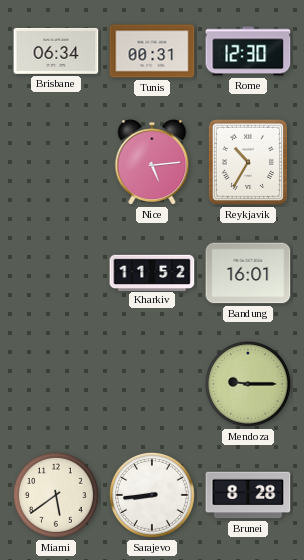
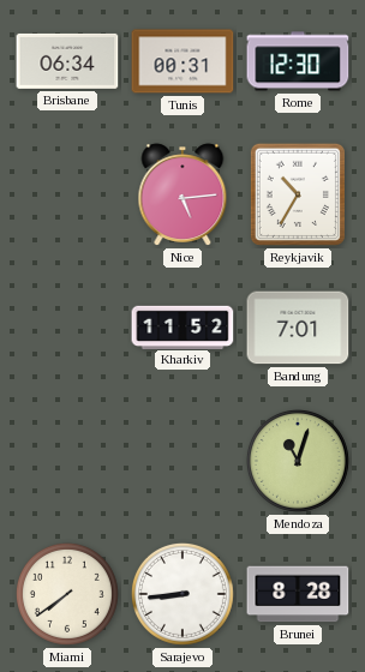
Bandung: 16:01 -> 7:01
Mendoza: 9:15 -> 11:03
Miami: 5:39 -> 7:39
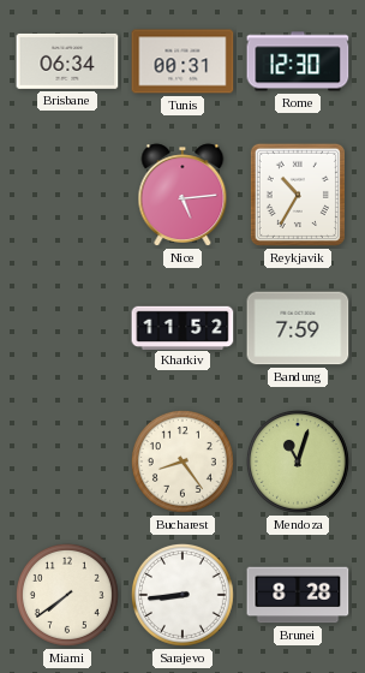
Bandung: 7:01 -> 7:59
Bucharest: none -> 8:24
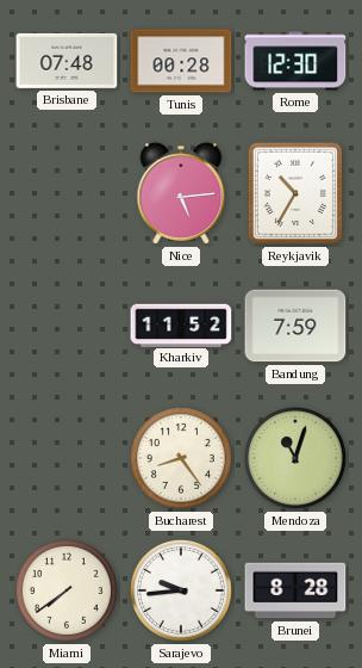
Brisbane: 06:34 -> 07:48
Tunis: 00:31 -> 00:28
Sarajevo: 8:44 -> 9:44
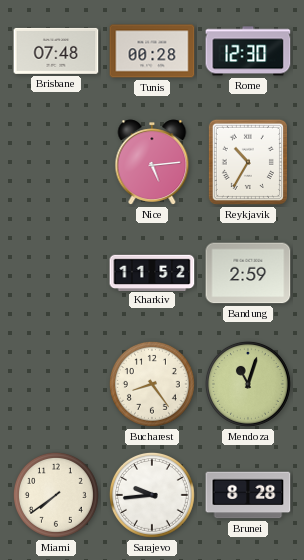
Bandung: 7:59 -> 2:59
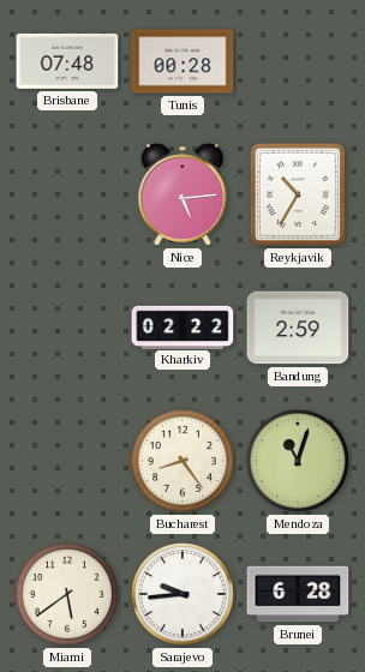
Rome: 12:30 -> none
Kharkiv: 11:52 -> 02:22
Miami: 7:39 -> 5:39
Brunei: 8:28 -> 6:28
